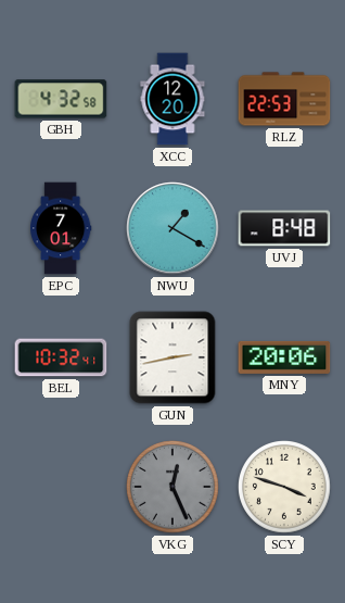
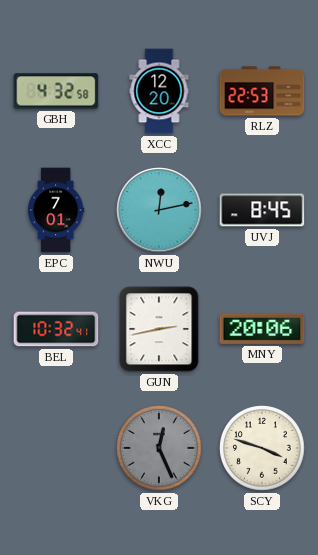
NWU: 1:20 -> 12:13
UVJ: 8:48 -> 8:45
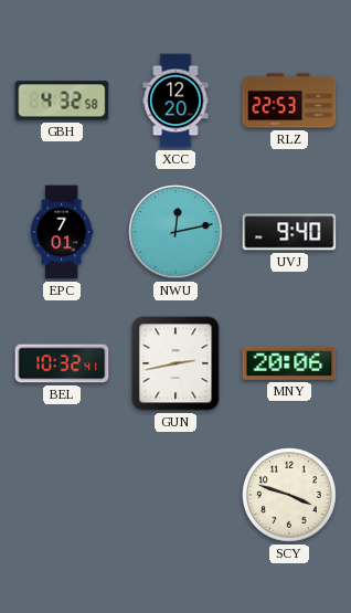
UVJ: 8:45 -> 9:40
VKG: 12:26 -> none
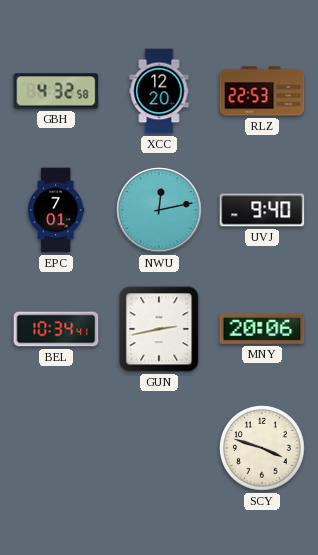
BEL: 10:32 -> 10:34
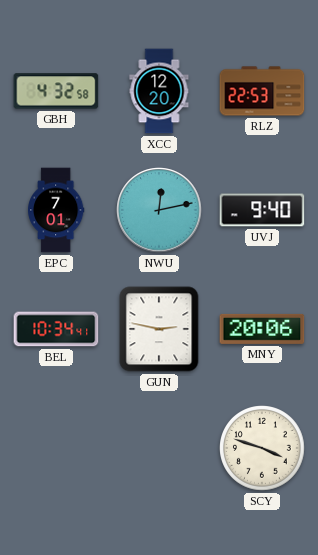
GUN: 2:43 -> 2:47
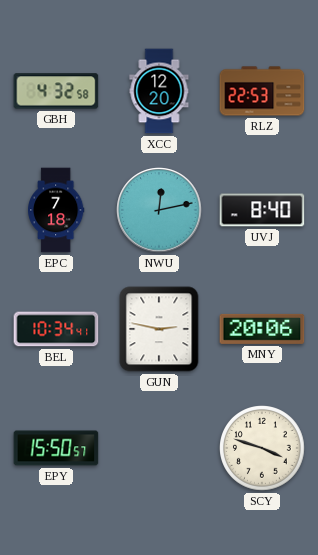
EPC: 7:01 -> 7:18
UVJ: 9:40 -> 8:40
EPY: none -> 15:50
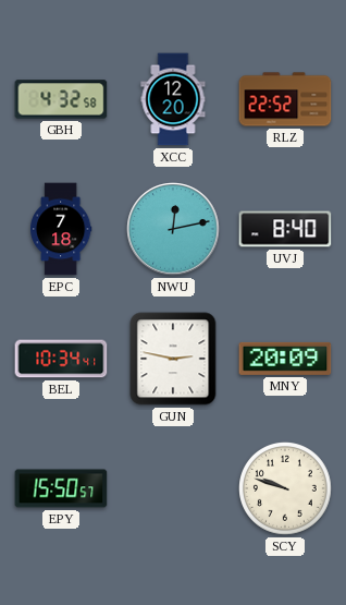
RLZ: 22:53 -> 22:52
MNY: 20:06 -> 20:09
SCY: 3:48 -> 9:48
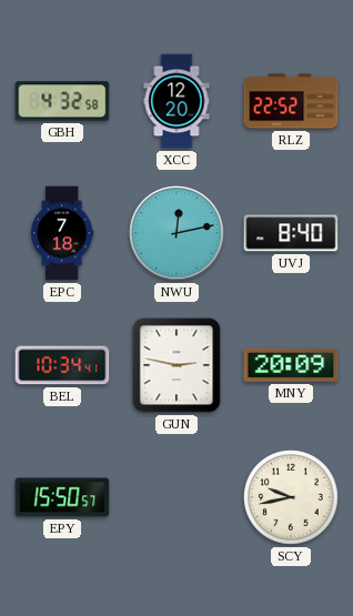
SCY: 9:48 -> 9:43
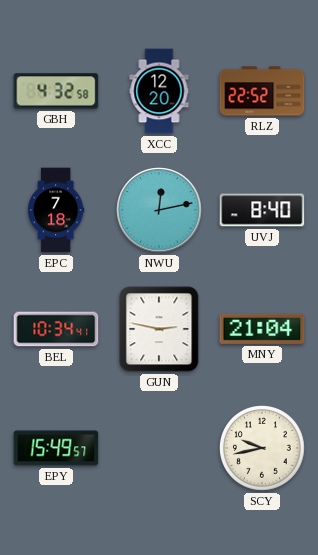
MNY: 20:09 -> 21:04
EPY: 15:50 -> 15:49
